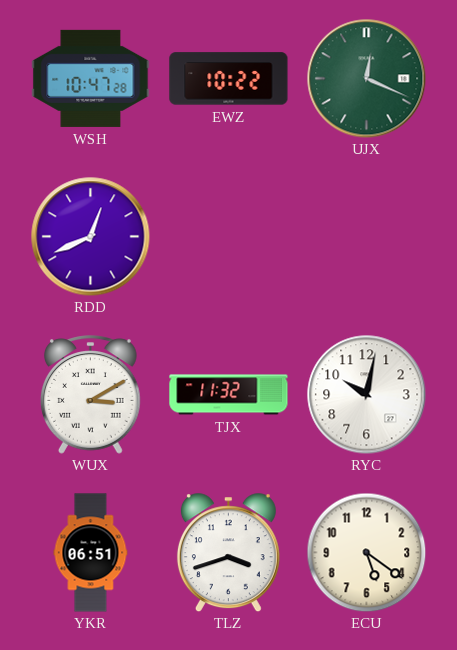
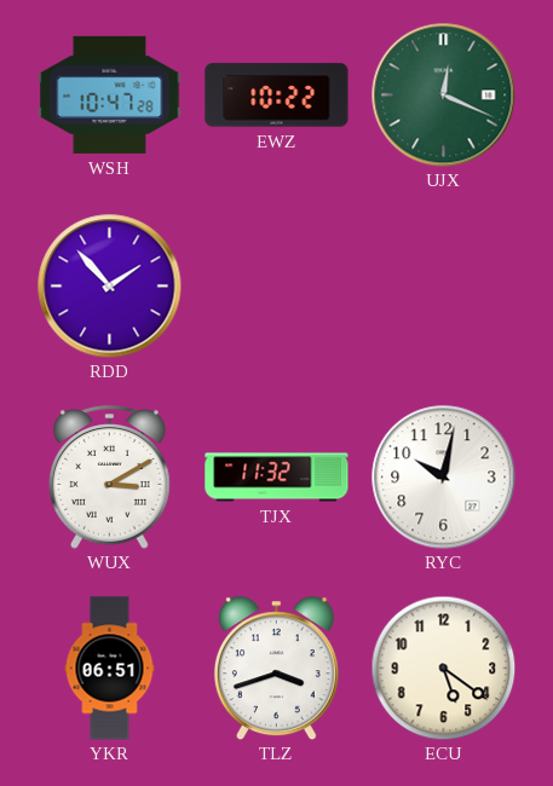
RDD: 12:41 -> 1:53
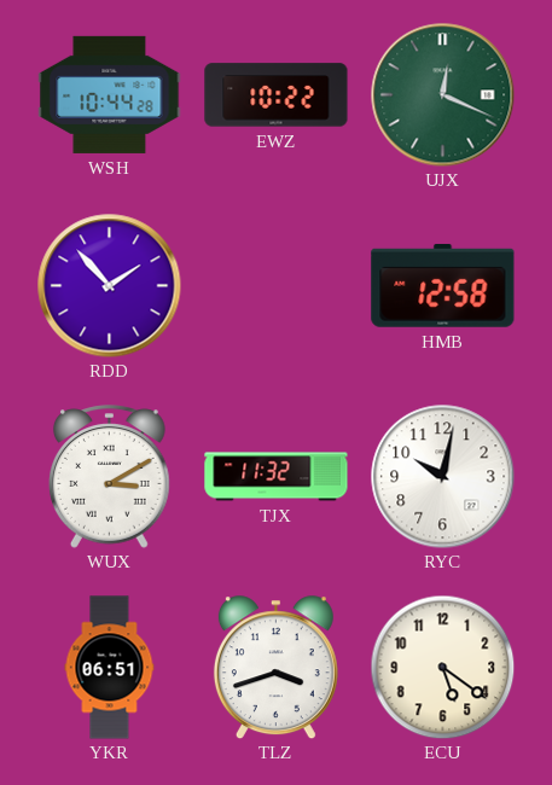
WSH: 10:47 -> 10:44
HMB: none -> 12:58
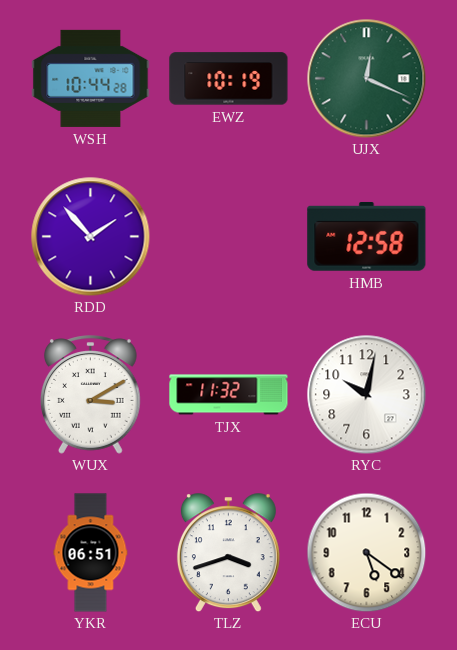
EWZ: 10:22 -> 10:19
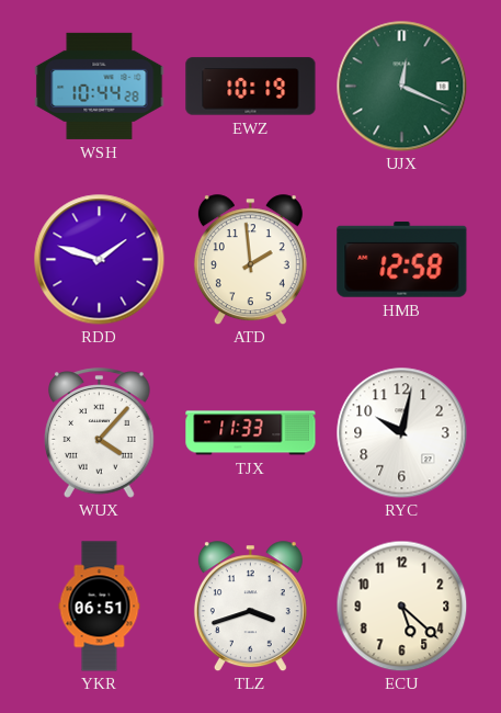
RDD: 1:53 -> 1:48
ATD: none -> 1:59
WUX: 3:10 -> 4:07
TJX: 11:32 -> 11:33
ECU: 5:21 -> 5:22
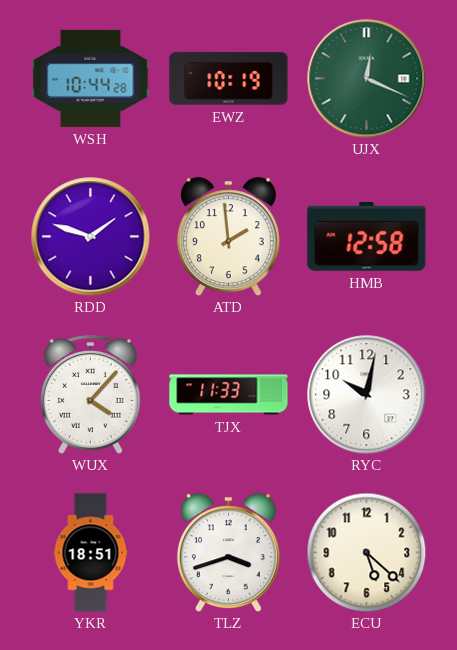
YKR: 06:51 -> 18:51
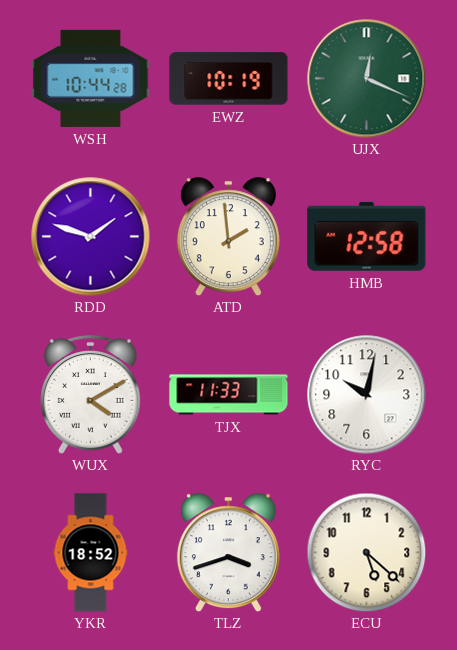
WUX: 4:07 -> 4:10
YKR: 18:51 -> 18:52
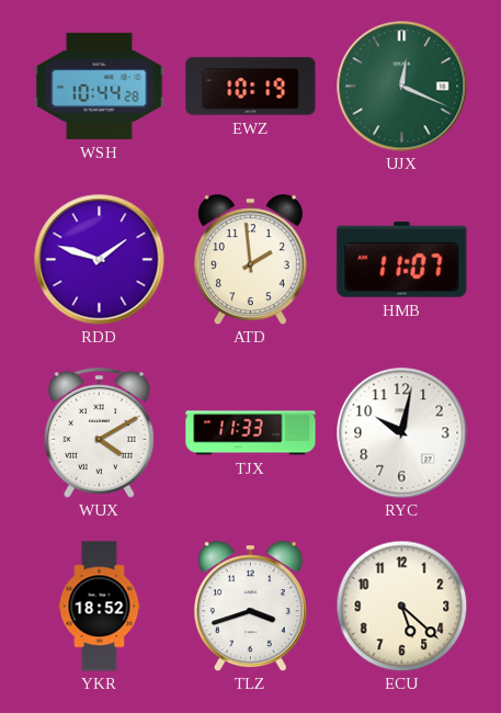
HMB: 12:58 -> 11:07
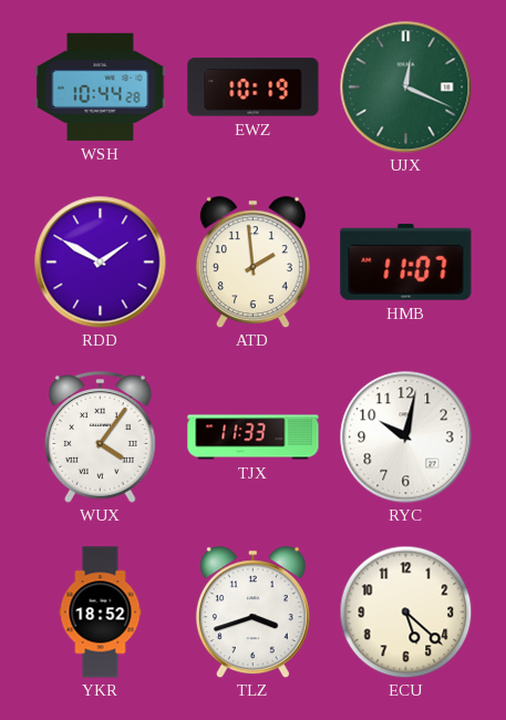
RDD: 1:48 -> 1:50
WUX: 4:10 -> 4:06
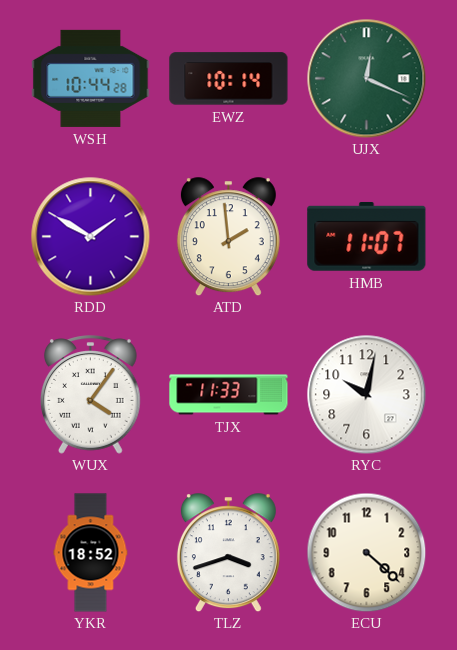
EWZ: 10:19 -> 10:14
ECU: 5:22 -> 4:22
